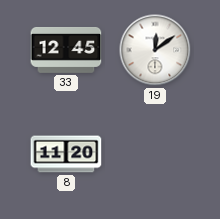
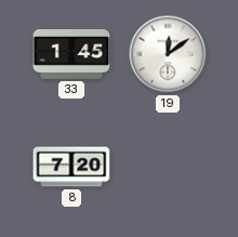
33: 12:45 -> 1:45
8: 11:20 -> 7:20
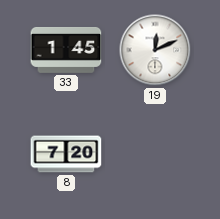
19: 12:09 -> 12:11
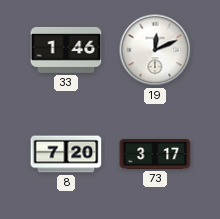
33: 1:45 -> 1:46
73: none -> 3:17
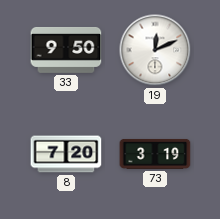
33: 1:46 -> 9:50
73: 3:17 -> 3:19
